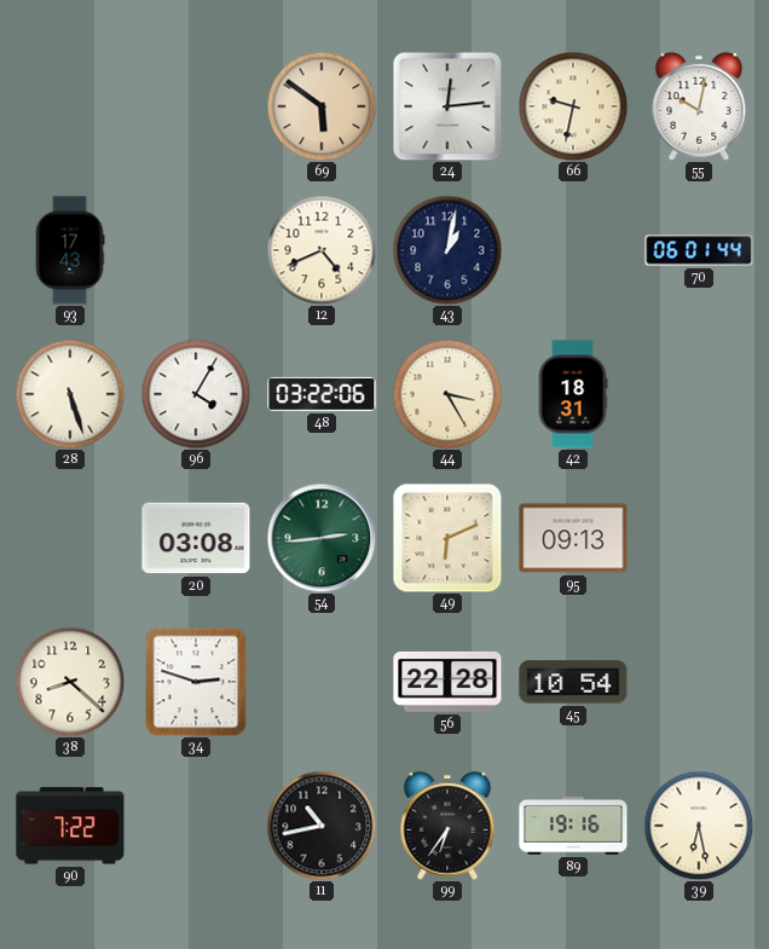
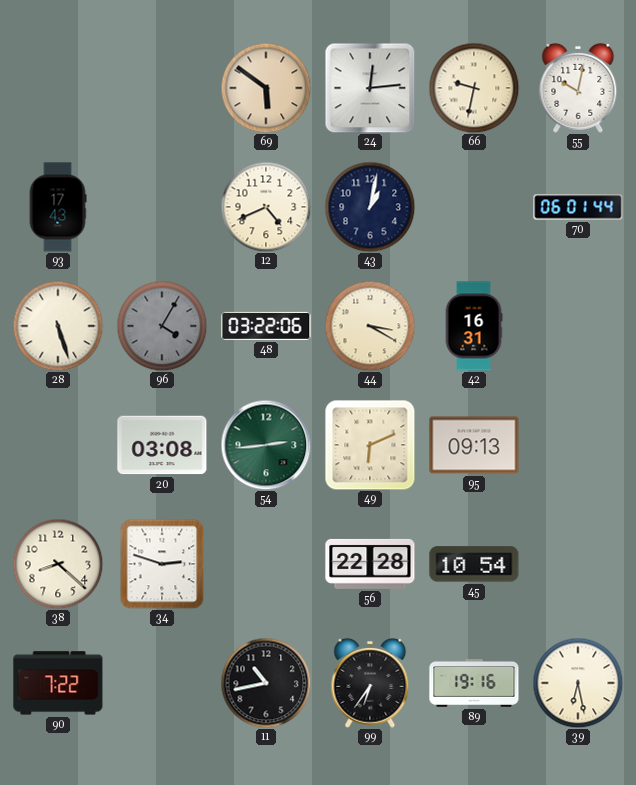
96 dial: white -> grey
44: 3:25 -> 3:20
42: 18:31 -> 16:31
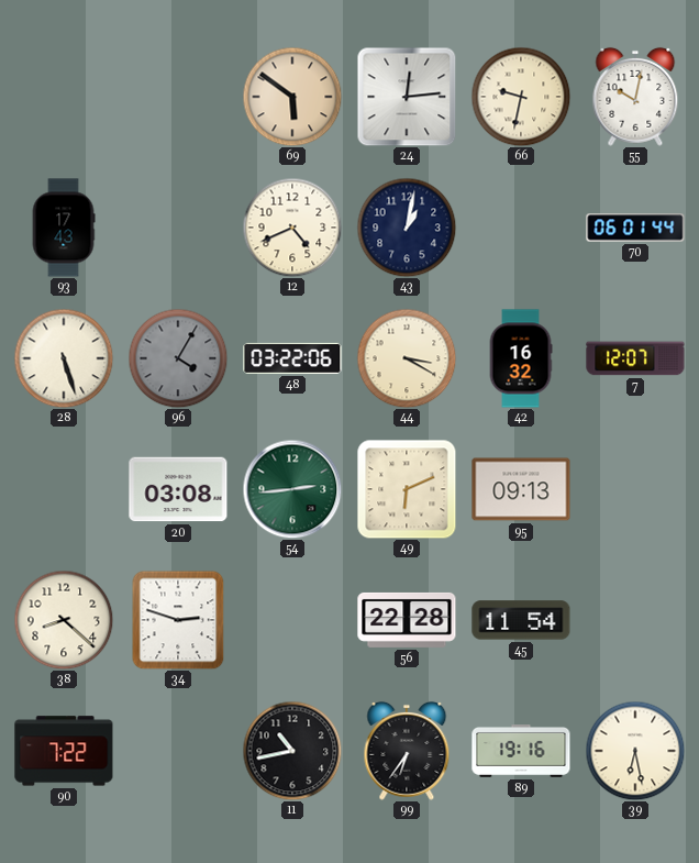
42: 16:31 -> 16:32
7: none -> 12:07
45: 10:54 -> 11:54
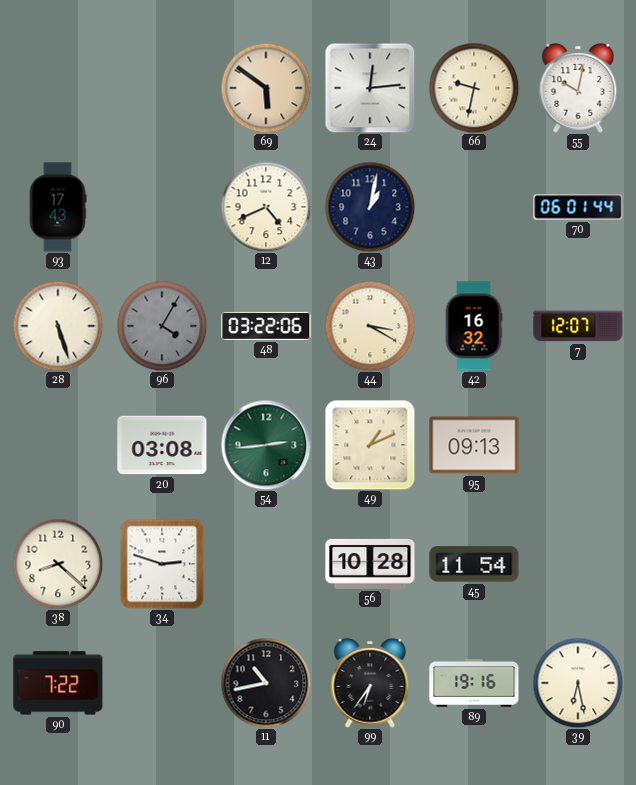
49: 6:11 -> 1:11
56: 22:28 -> 10:28
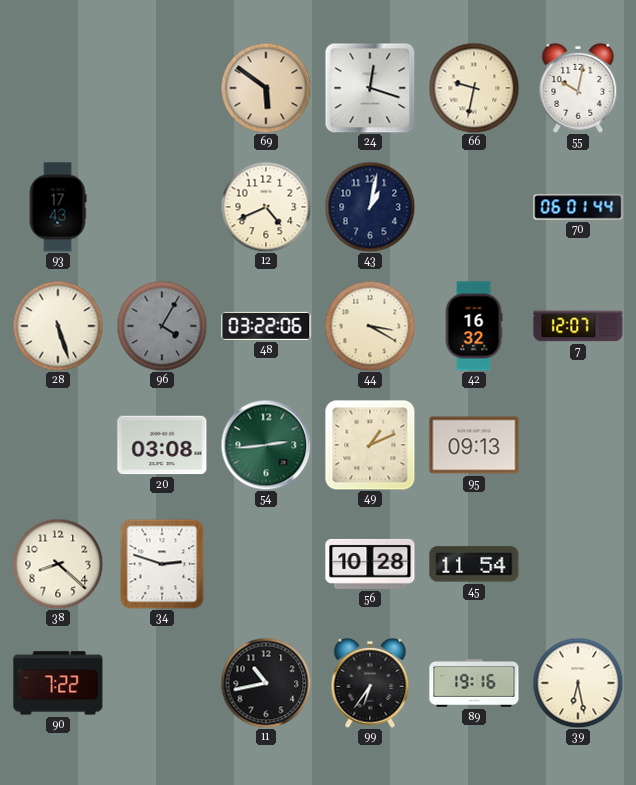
24: 12:14 -> 12:18
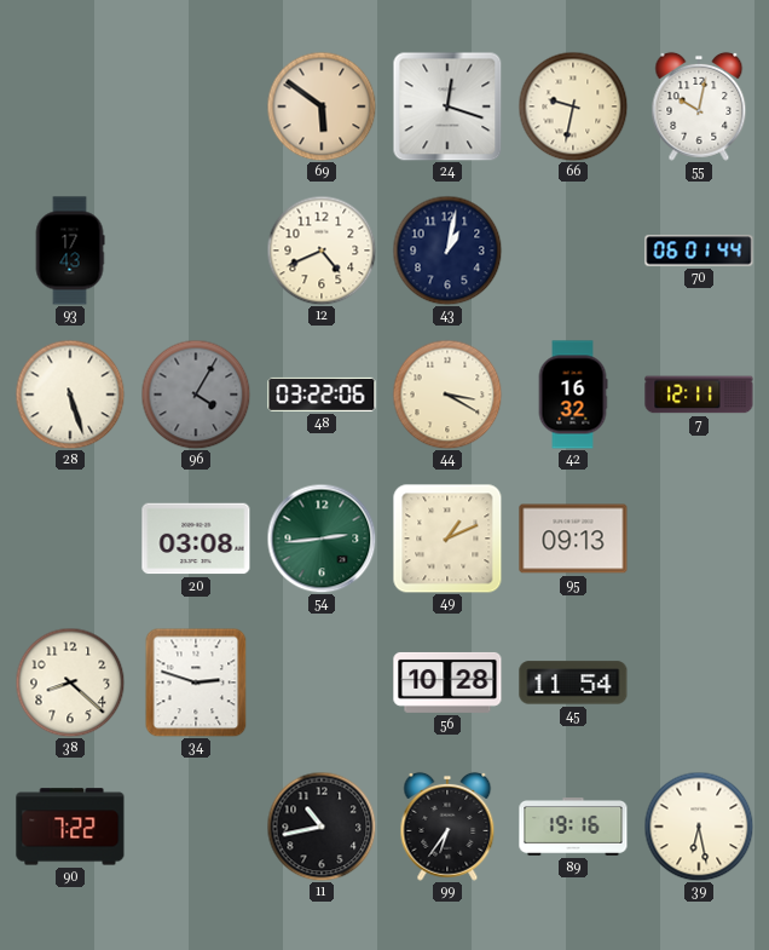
7: 12:07 -> 12:11
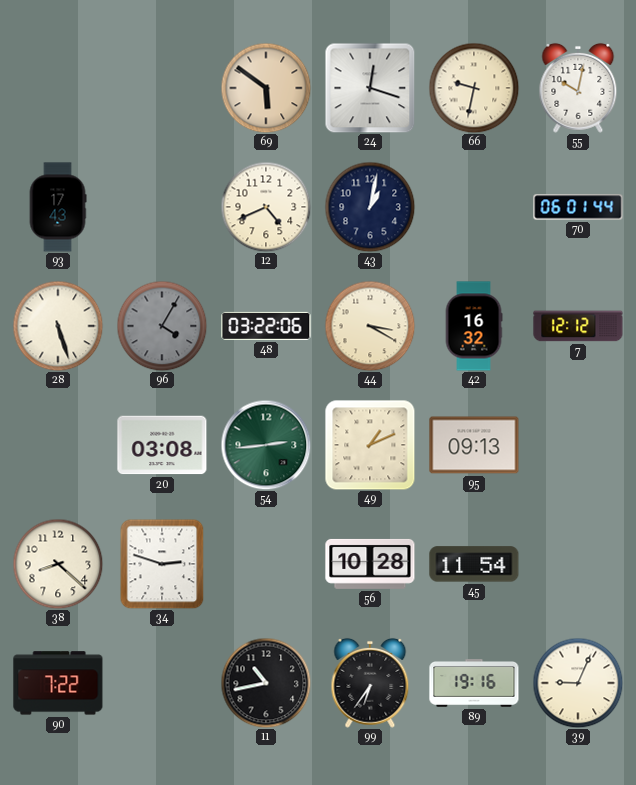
7: 12:11 -> 12:12
39: 6:28 -> 9:04
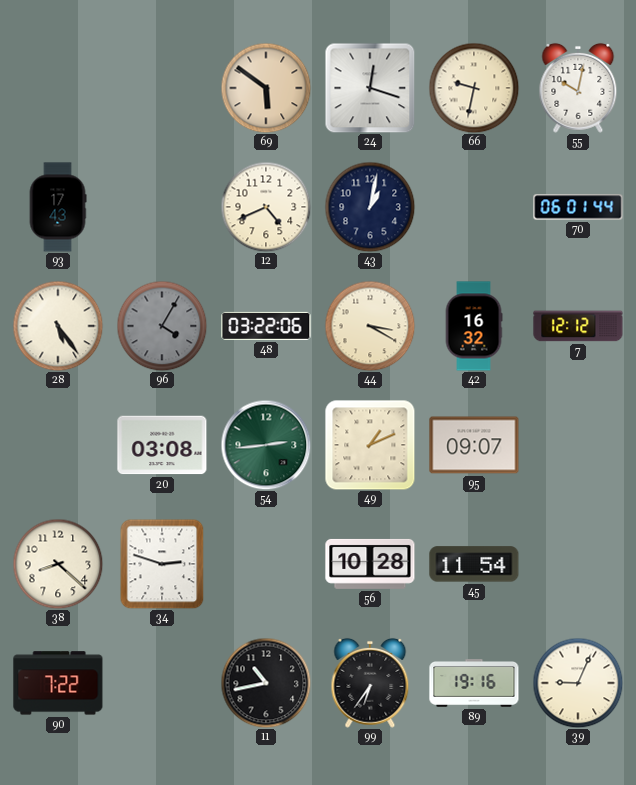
28: 5:27 -> 5:24
95: 09:13 -> 09:07
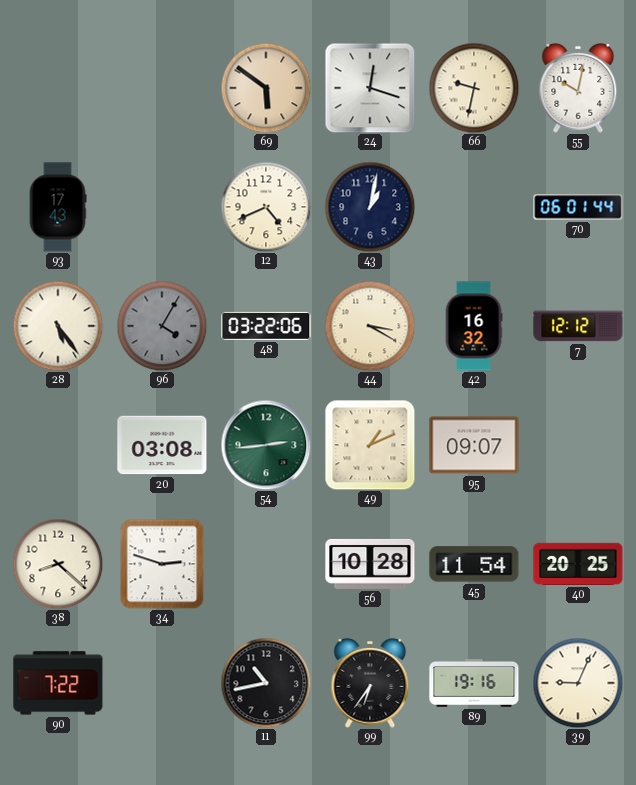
40: none -> 20:25
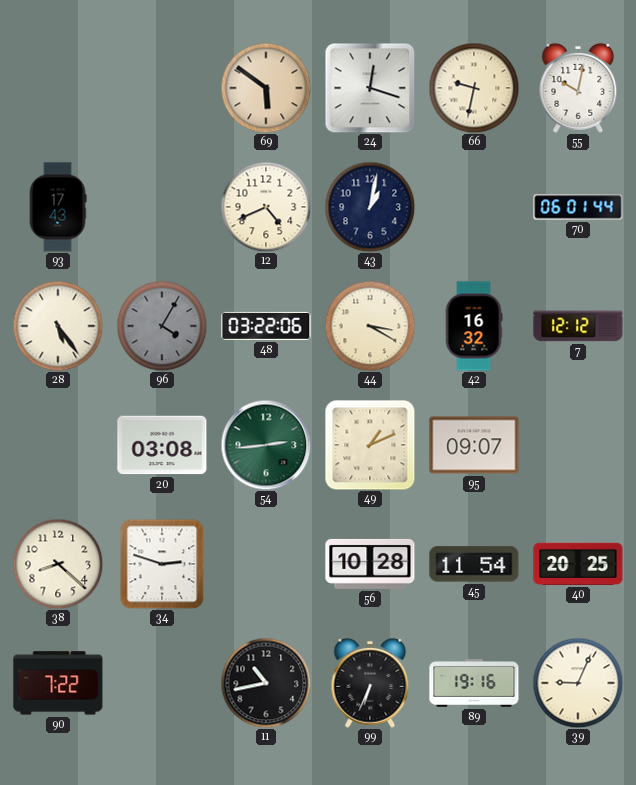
99: 6:36 -> 6:34
